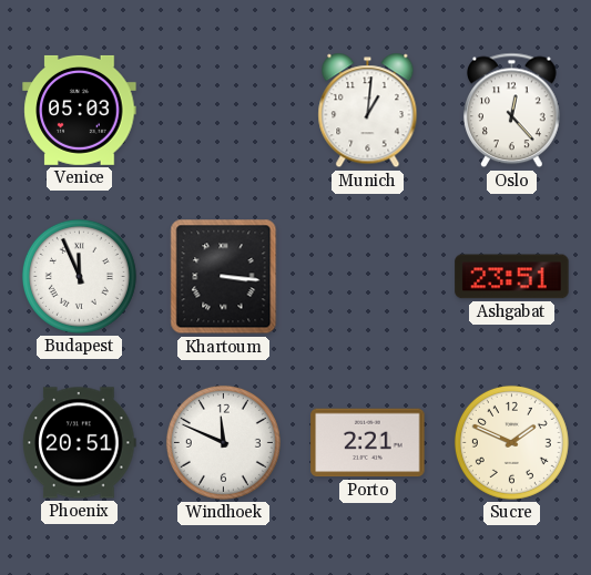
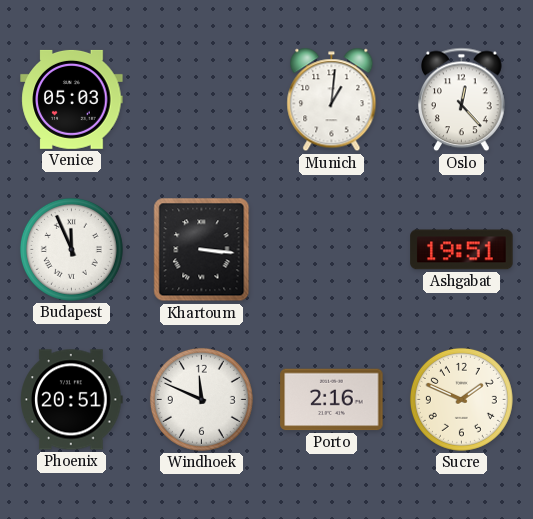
Ashgabat: 23:51 -> 19:51
Porto: 2:21 -> 2:16
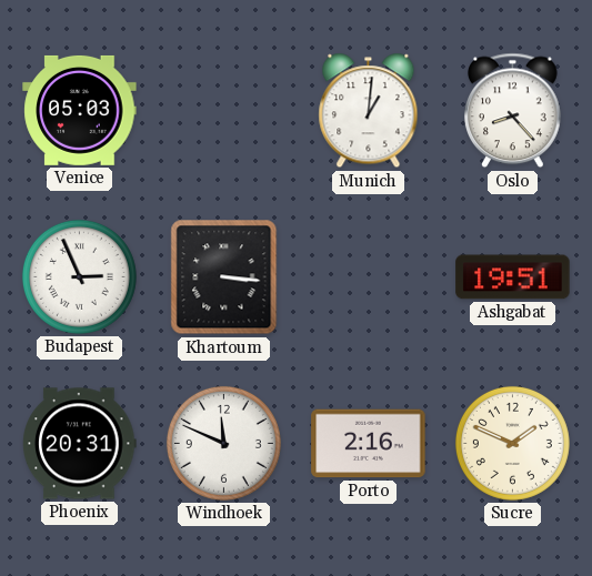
Oslo: 12:23 -> 8:23
Budapest: 11:56 -> 2:56
Phoenix: 20:51 -> 20:31
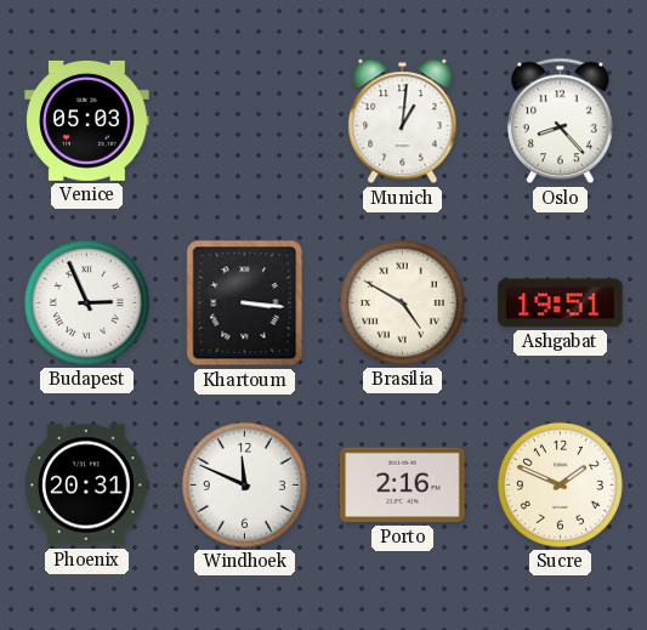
Brasilia: none -> 4:50
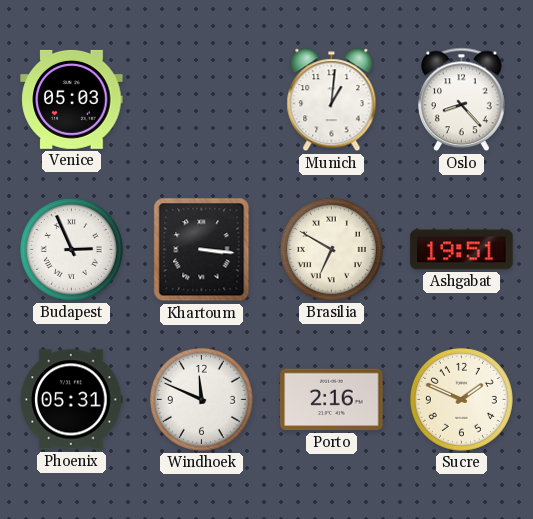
Brasilia: 4:50 -> 6:50
Phoenix: 20:31 -> 05:31
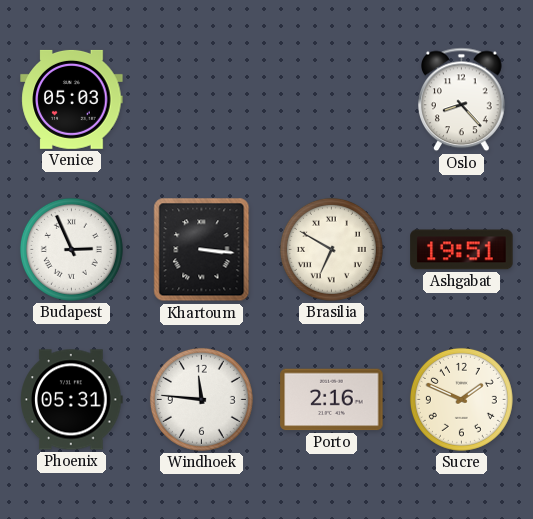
Munich: 1:01 -> none
Windhoek: 11:49 -> 11:46
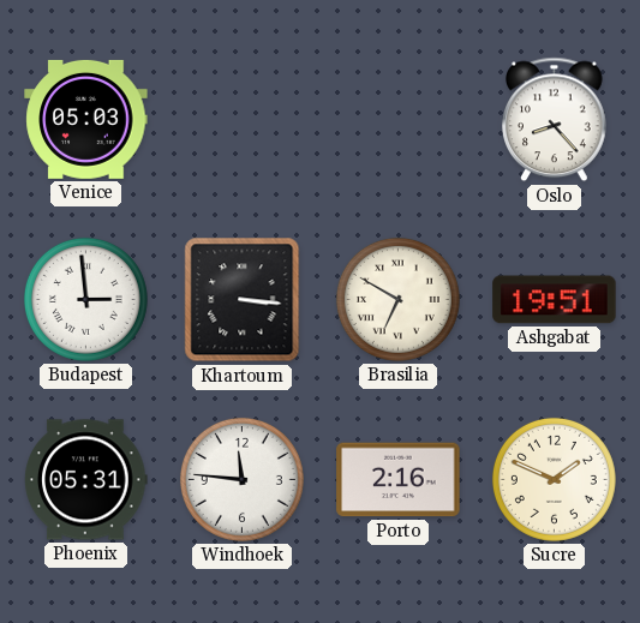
Budapest: 2:56 -> 2:59
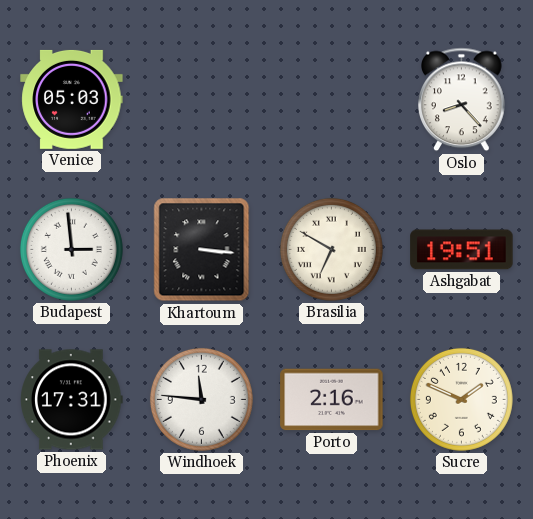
Phoenix: 05:31 -> 17:31
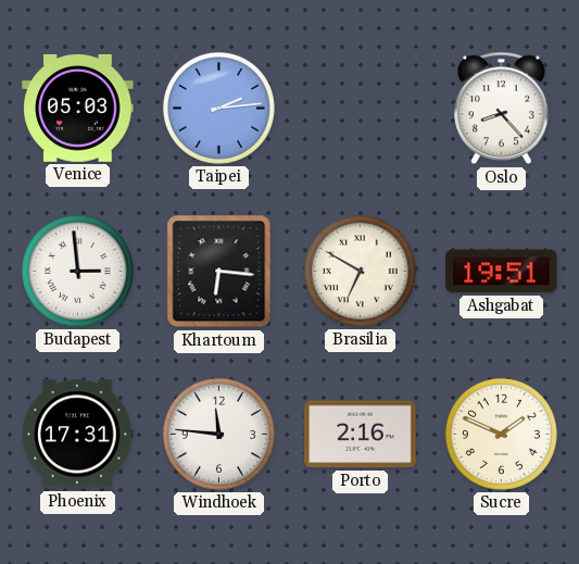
Taipei: none -> 2:14
Khartoum: 3:16 -> 6:16
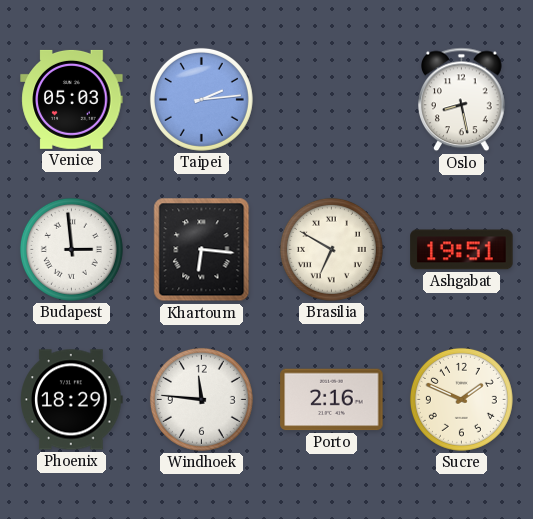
Oslo: 8:23 -> 8:28
Phoenix: 17:31 -> 18:29
